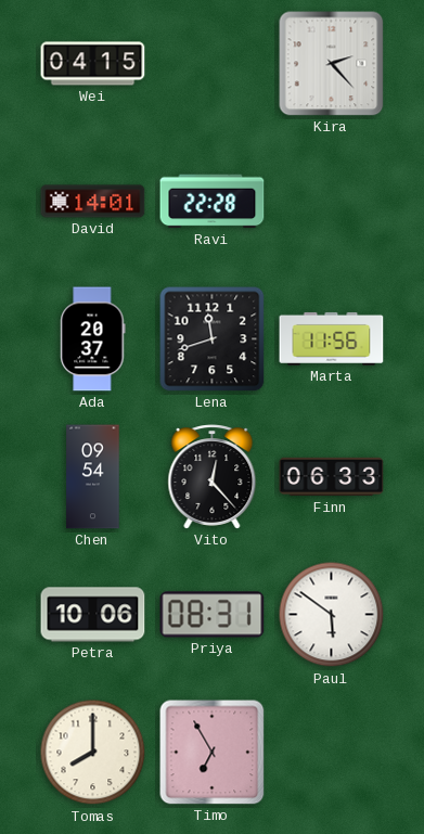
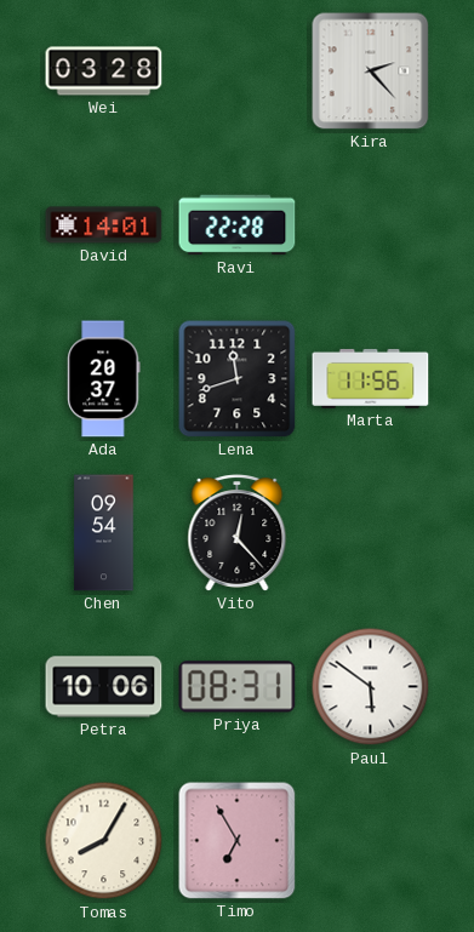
Wei: 04:15 -> 03:28
Finn: 06:33 -> none
Tomas: 8:00 -> 8:05
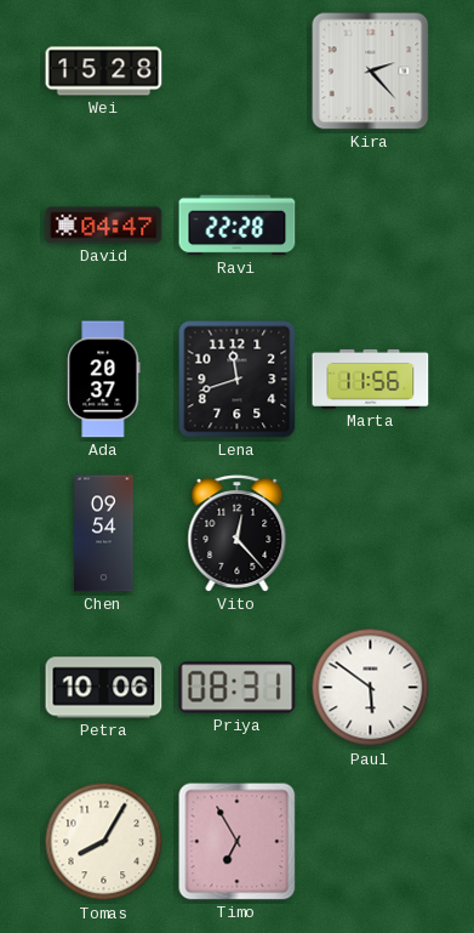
Wei: 03:28 -> 15:28
David: 14:01 -> 04:47
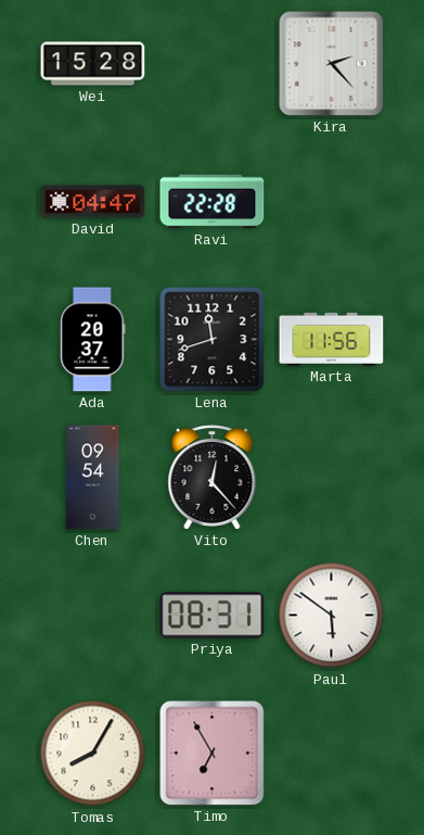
Petra: 10:06 -> none
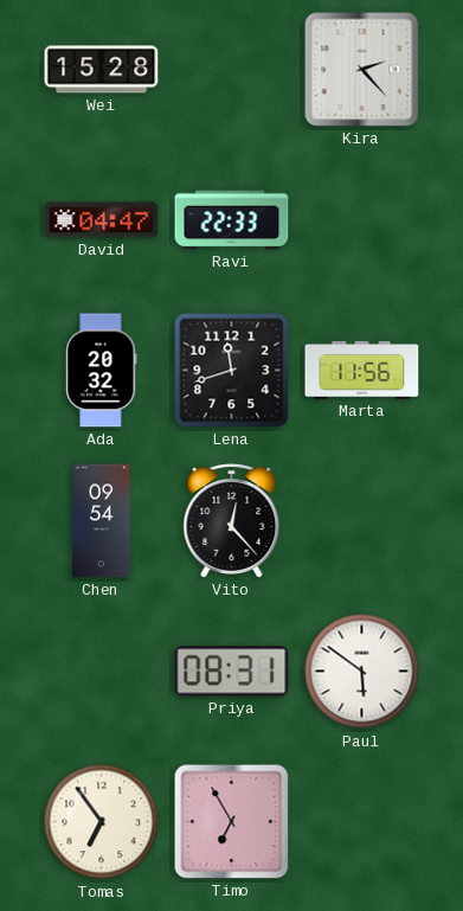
Ravi: 22:28 -> 22:33
Ada: 20:37 -> 20:32
Tomas: 8:05 -> 6:54
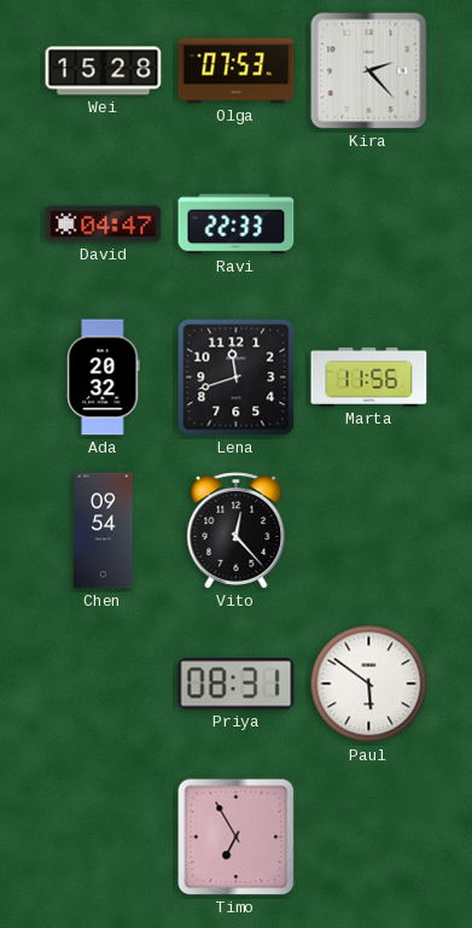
Olga: none -> 07:53
Tomas: 6:54 -> none
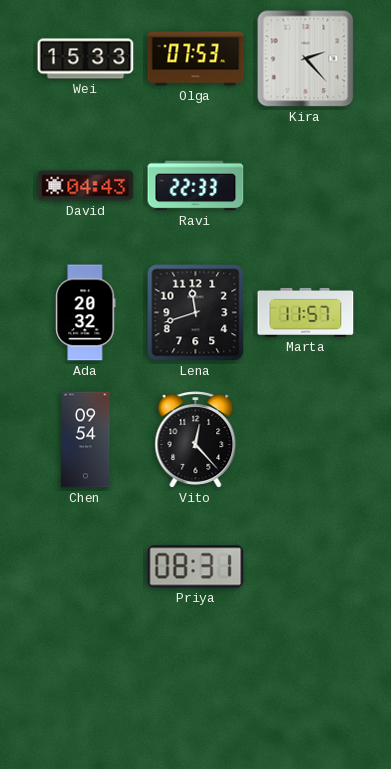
Wei: 15:28 -> 15:33
David: 04:47 -> 04:43
Marta: 11:56 -> 11:57
Paul: 5:51 -> none
Timo: 6:55 -> none
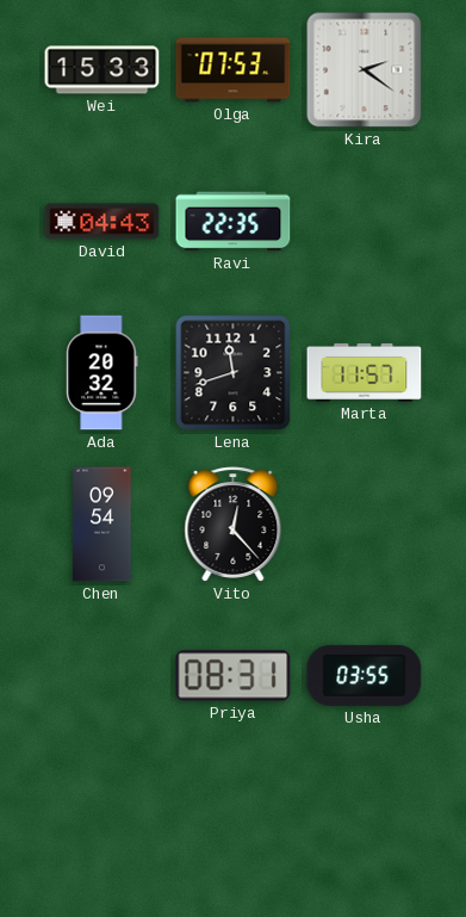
Kira: 2:23 -> 2:21
Ravi: 22:33 -> 22:35
Usha: none -> 03:55
